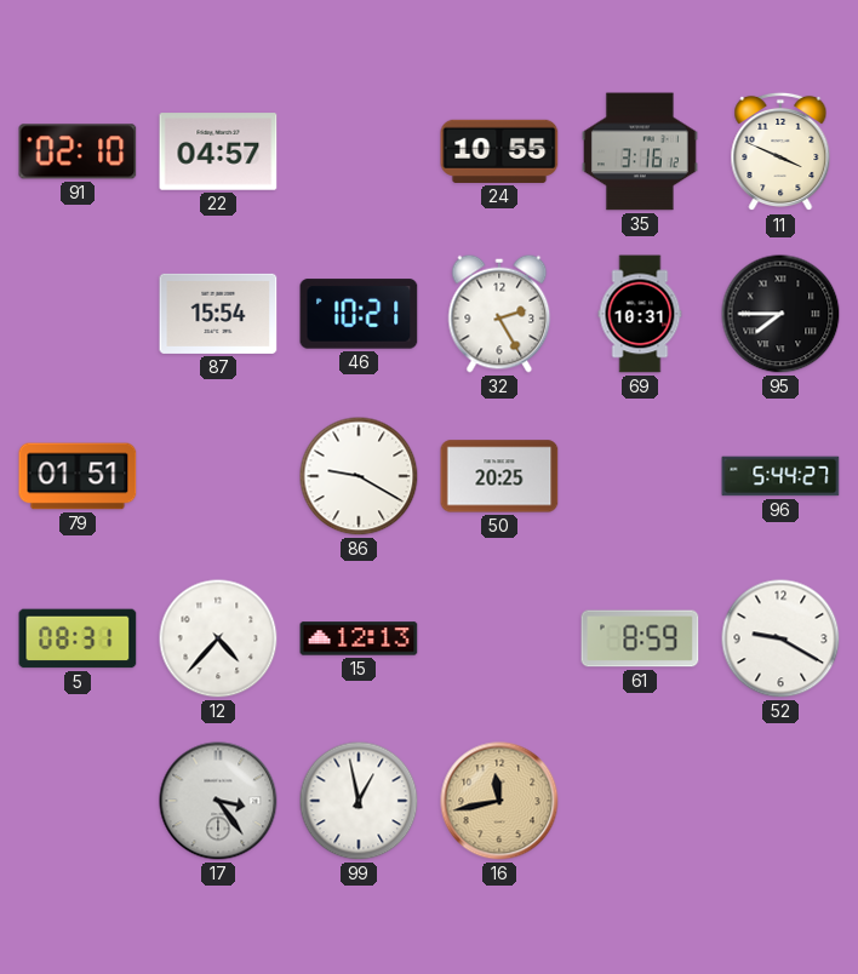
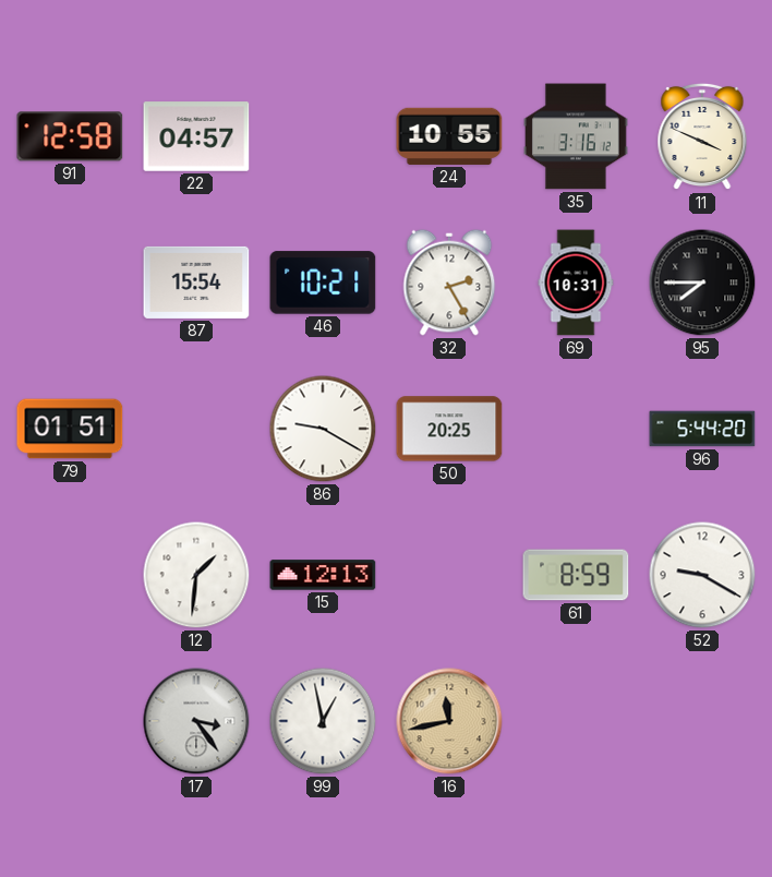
91: 02:10 -> 12:58
96: 5:44:27 -> 5:44:20
5: 08:31 -> none
12: 4:37 -> 1:31
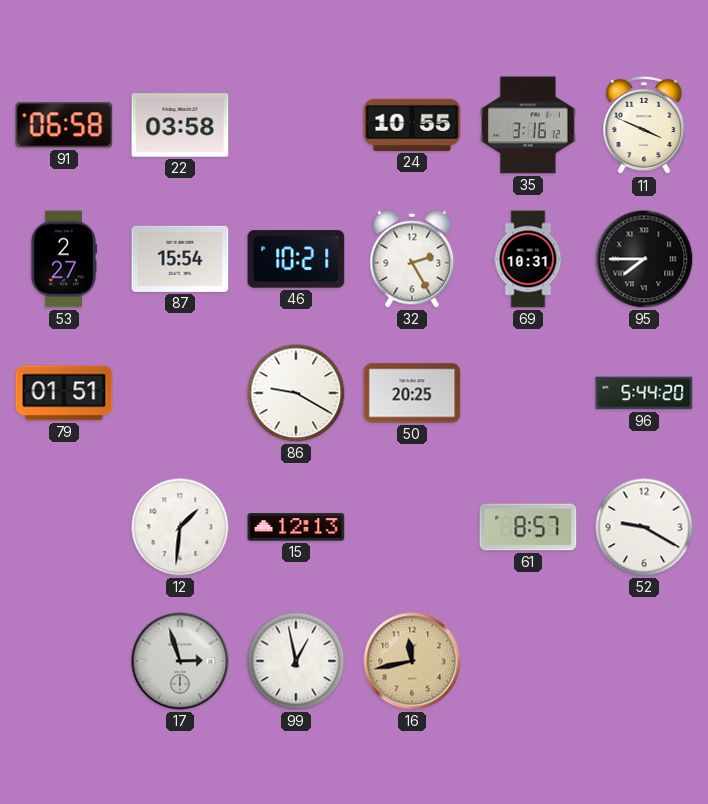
91: 12:58 -> 06:58
22: 04:57 -> 03:58
53: none -> 2:27
61: 8:59 -> 8:57
17: 3:24 -> 2:57
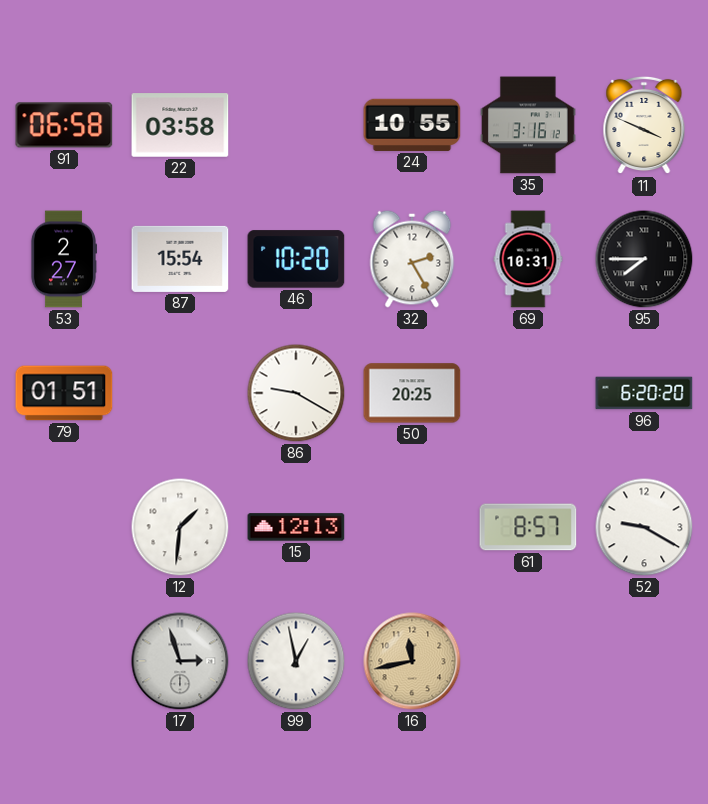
46: 10:21 -> 10:20
96: 5:44 -> 6:20
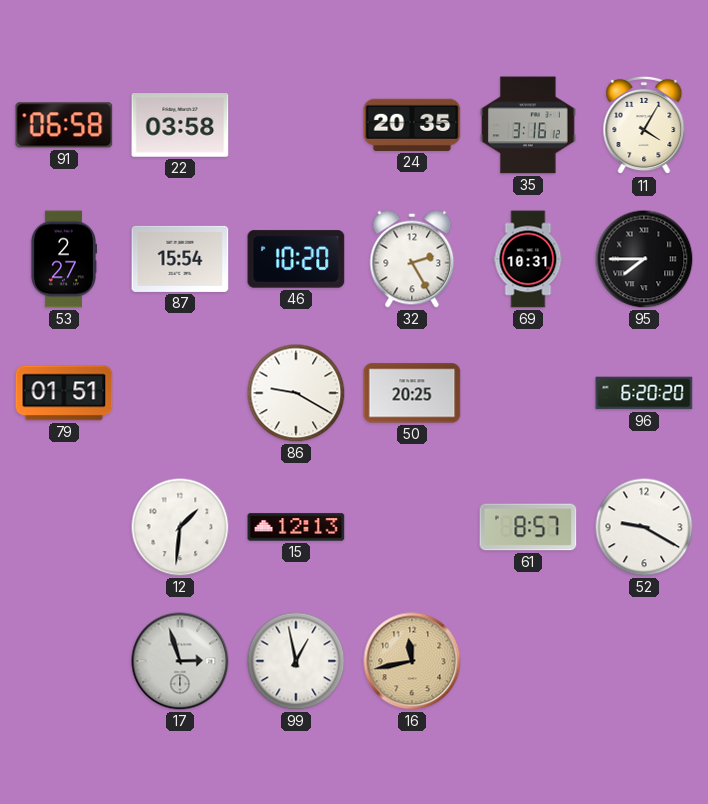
24: 10:55 -> 20:35
11: 3:49 -> 4:05
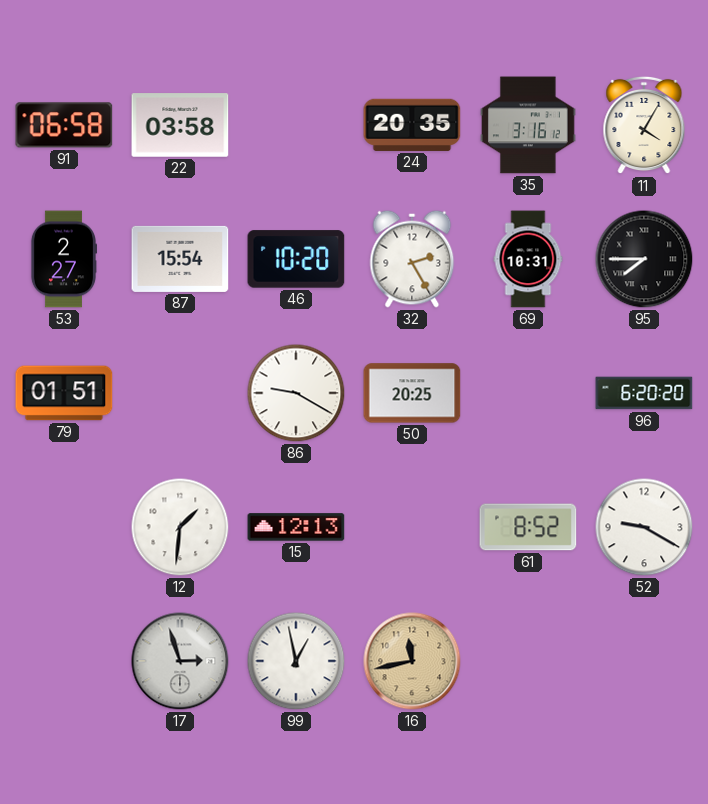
61: 8:57 -> 8:52
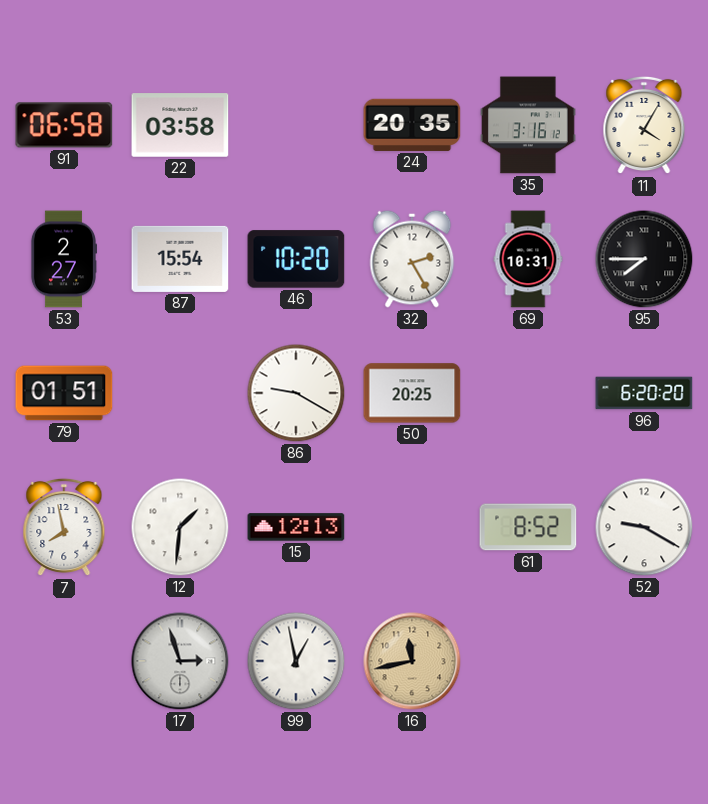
7: none -> 7:58
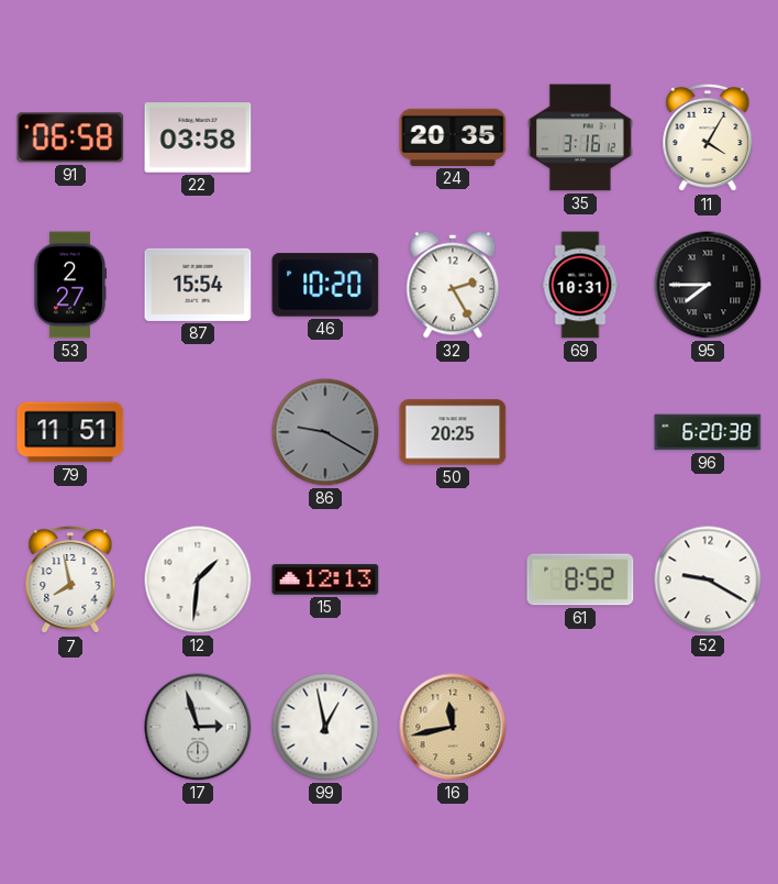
79: 01:51 -> 11:51
86 dial: white -> grey
96: 6:20:20 -> 6:20:38
